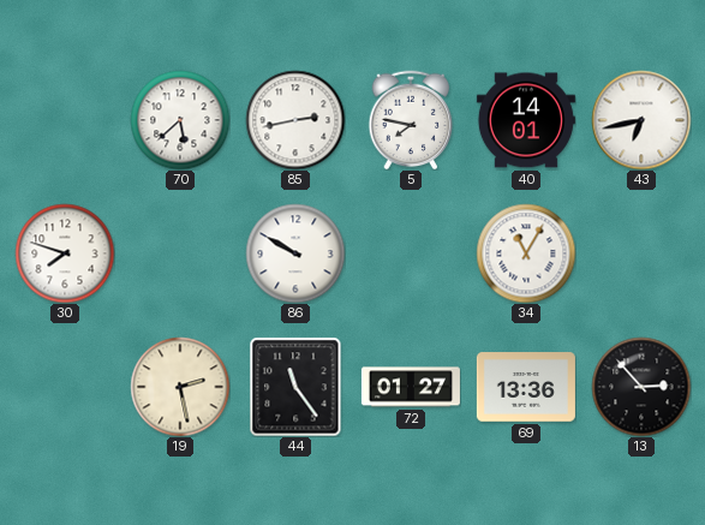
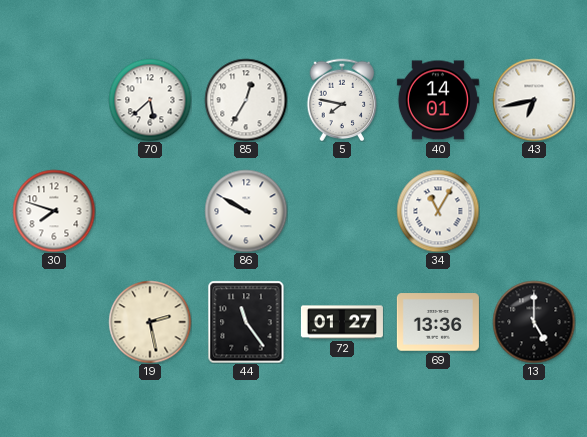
85: 2:43 -> 12:35
13: 2:53 -> 5:00
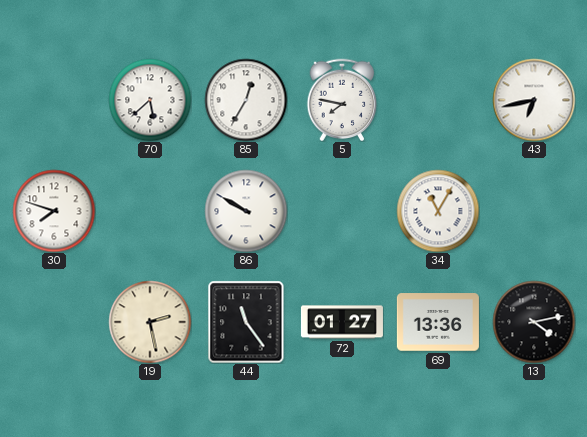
40: 14:01 -> none
13: 5:00 -> 4:13
